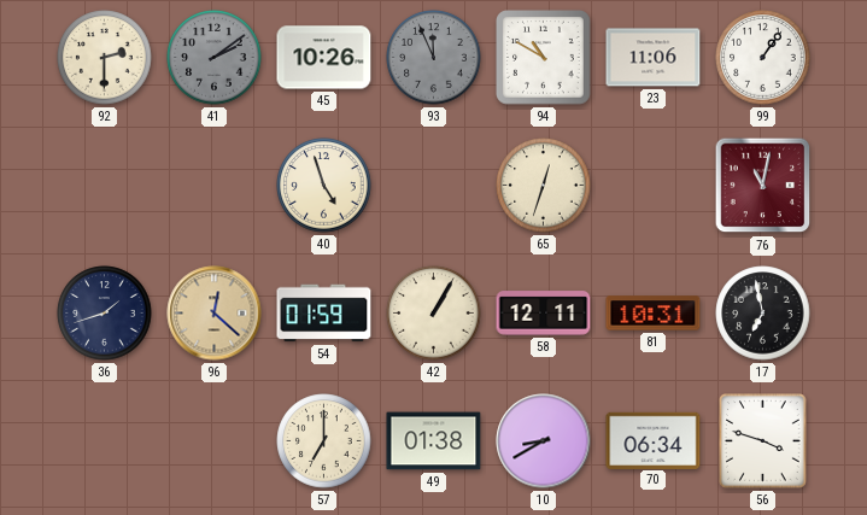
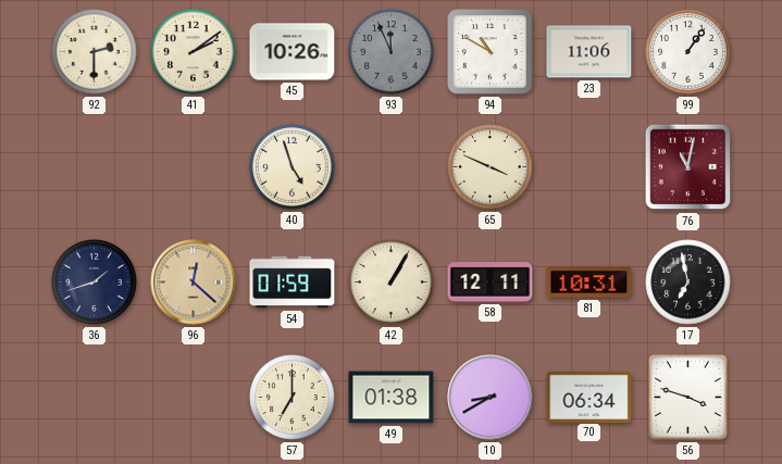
41 dial: grey -> cream
65: 12:33 -> 3:49
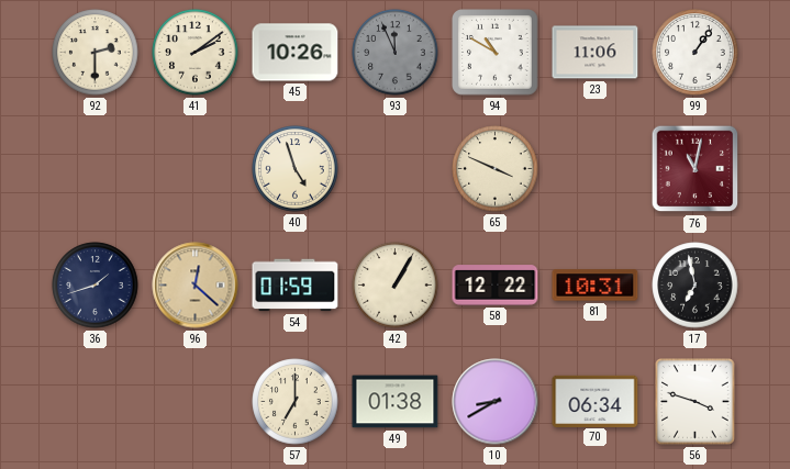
58: 12:11 -> 12:22
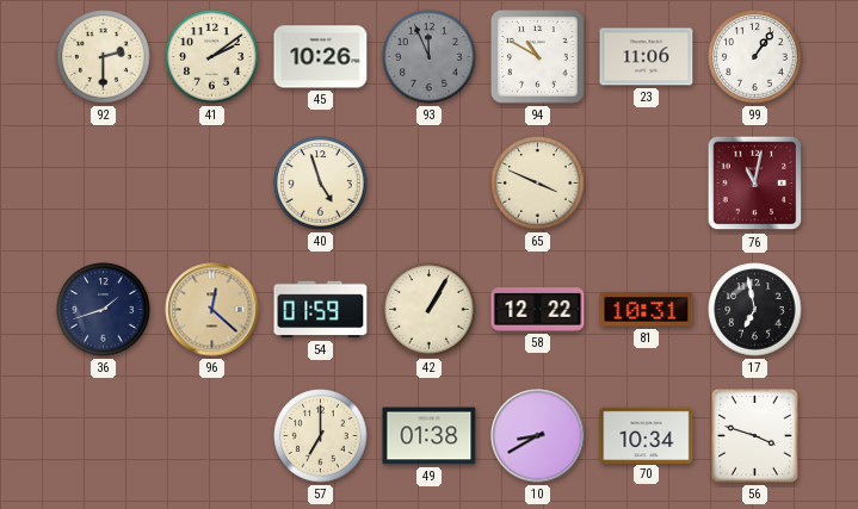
70: 06:34 -> 10:34
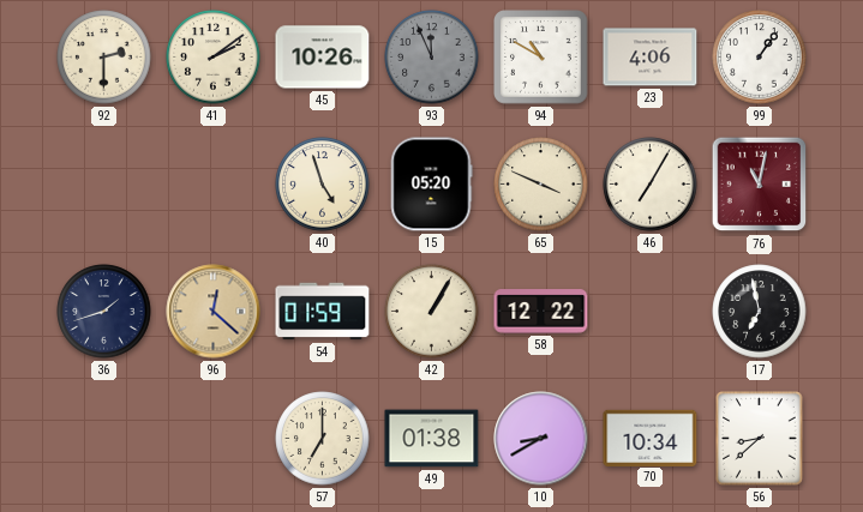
23: 11:06 -> 4:06
15: none -> 05:20
46: none -> 7:05
81: 10:31 -> none
56: 3:48 -> 8:38
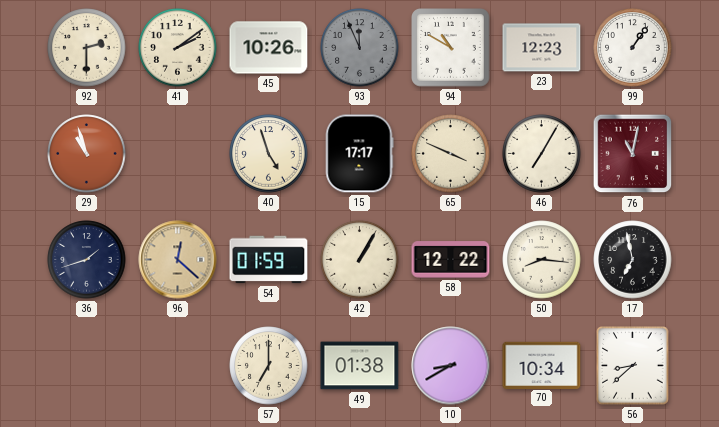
23: 4:06 -> 12:23
29: none -> 10:57
15: 05:20 -> 17:17
50: none -> 8:16
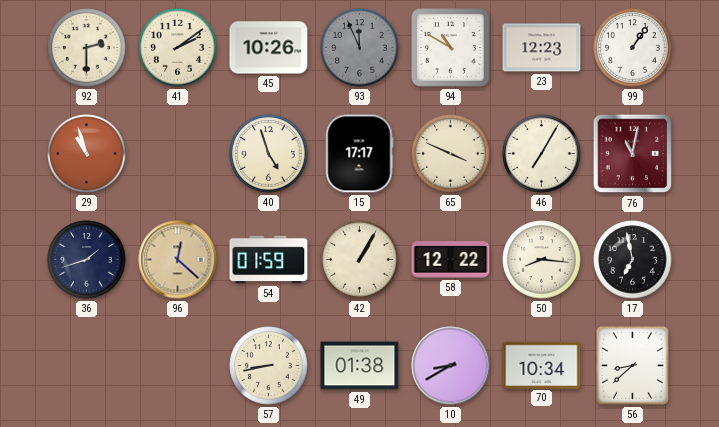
57: 7:00 -> 8:43
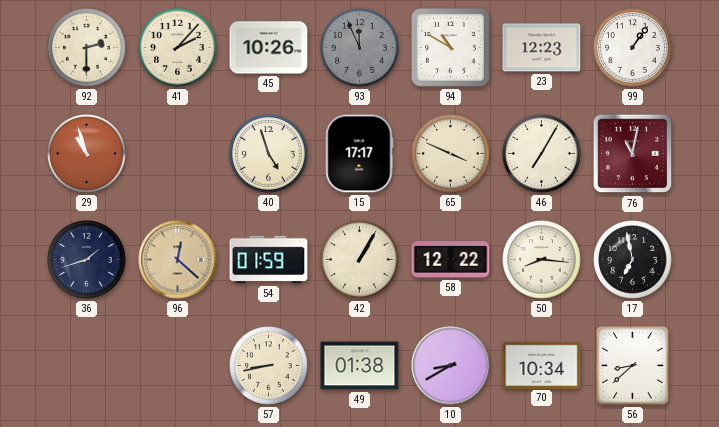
41: 2:09 -> 2:07
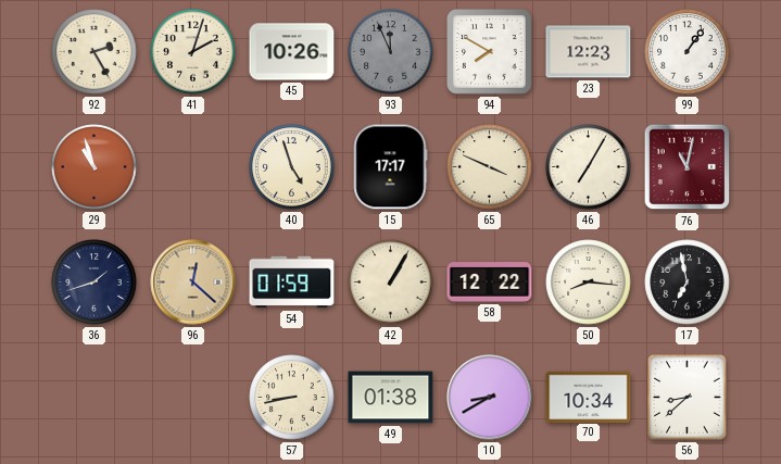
92: 2:30 -> 2:25
41: 2:07 -> 2:03
94: 10:50 -> 7:50
